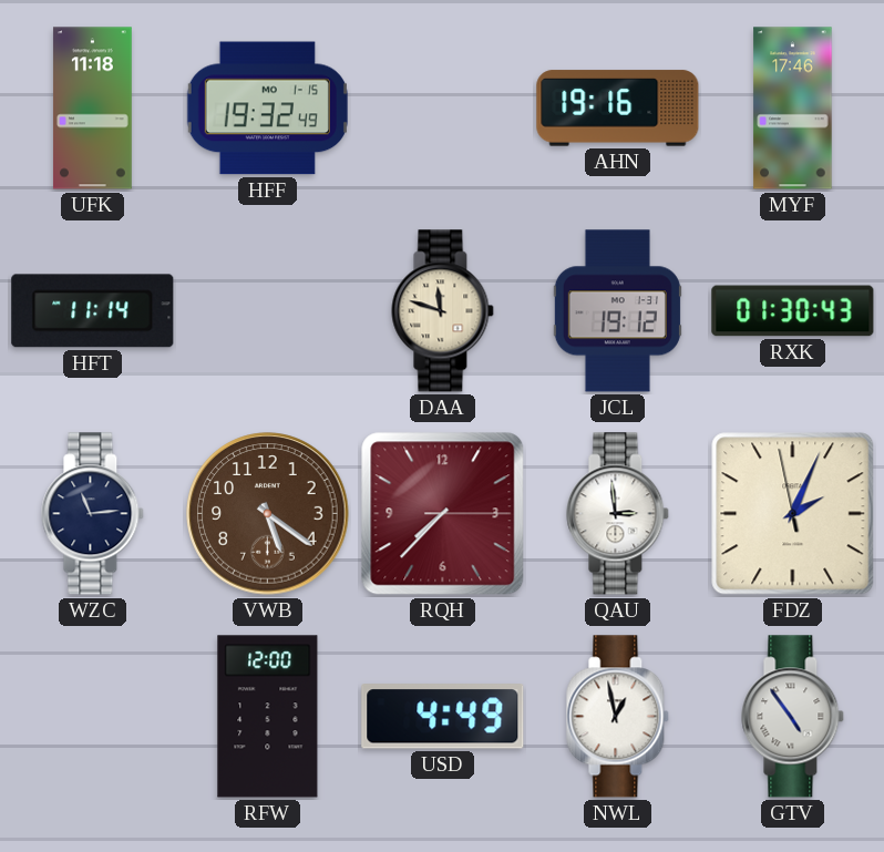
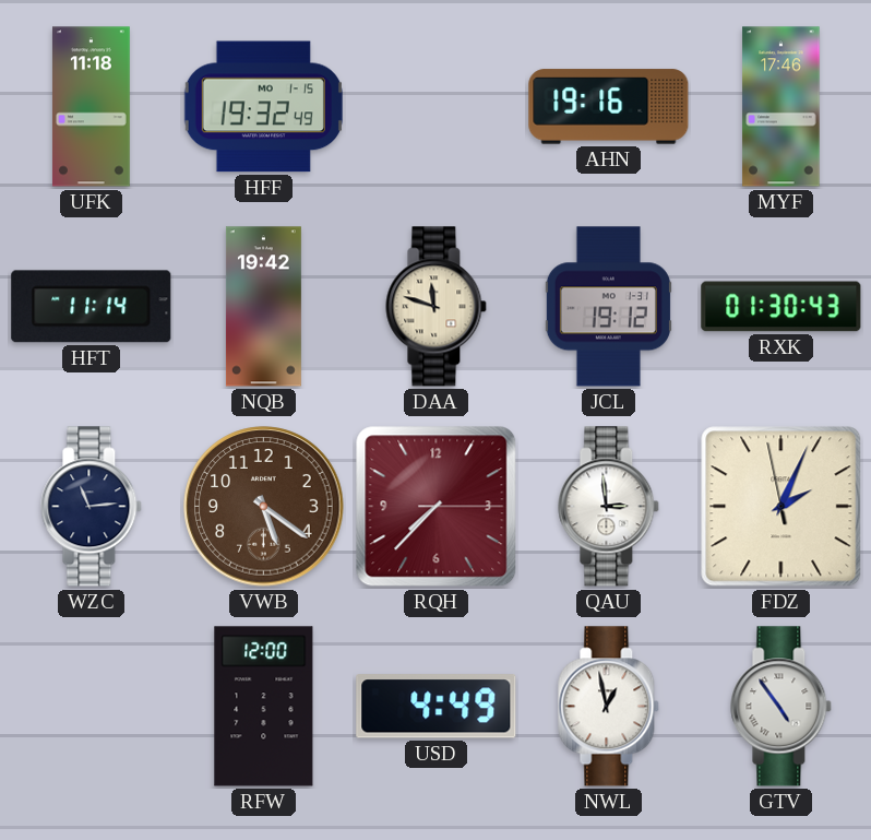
NQB: none -> 19:42
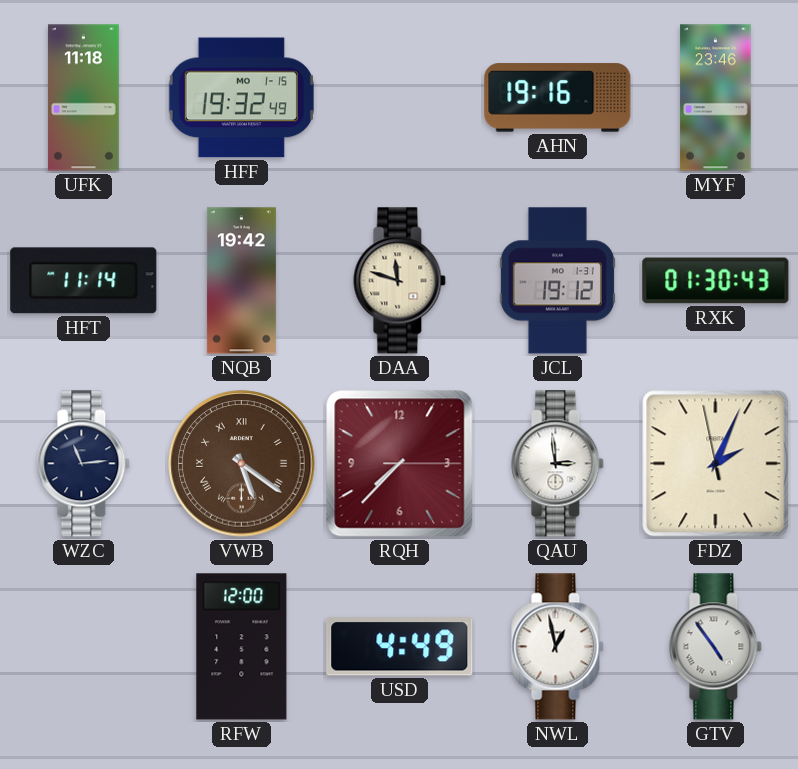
MYF: 17:46 -> 23:46
VWB numerals: Arabic -> Roman
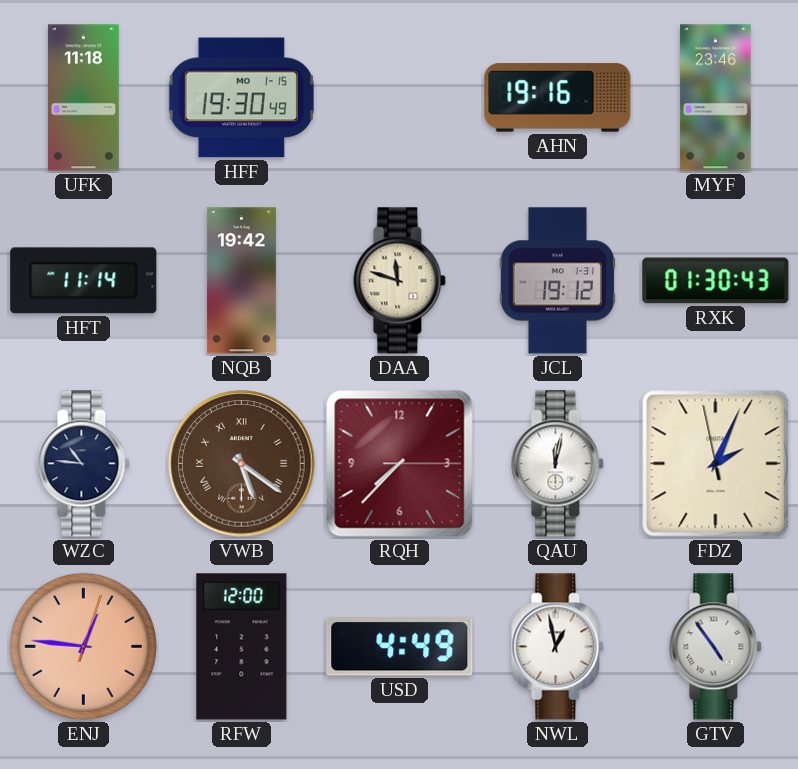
HFF: 19:32 -> 19:30
WZC: 11:14 -> 10:46
QAU: 2:59 -> 12:02
ENJ: none -> 12:46
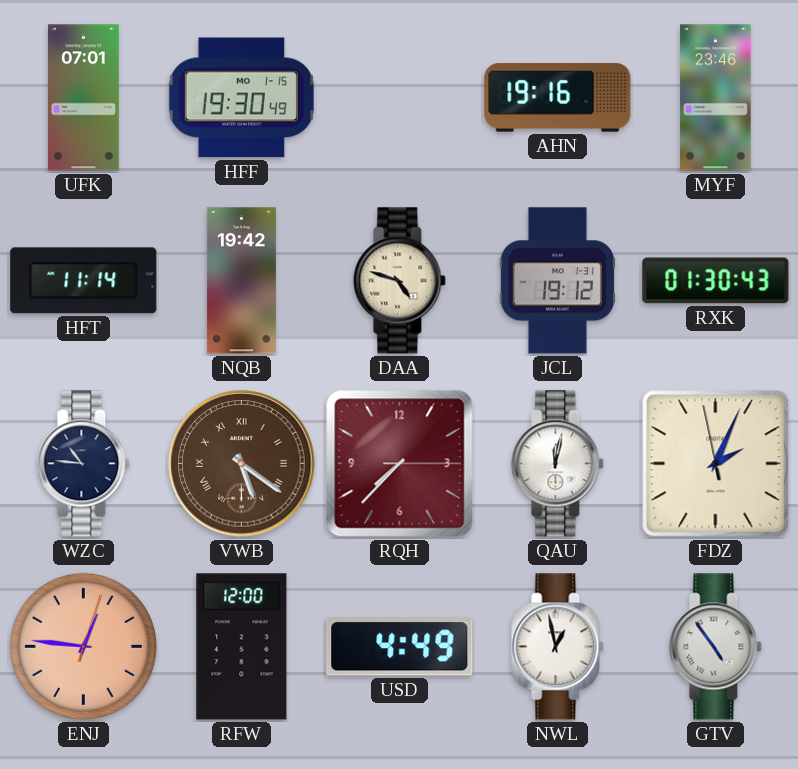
UFK: 11:18 -> 07:01
DAA: 11:48 -> 4:48
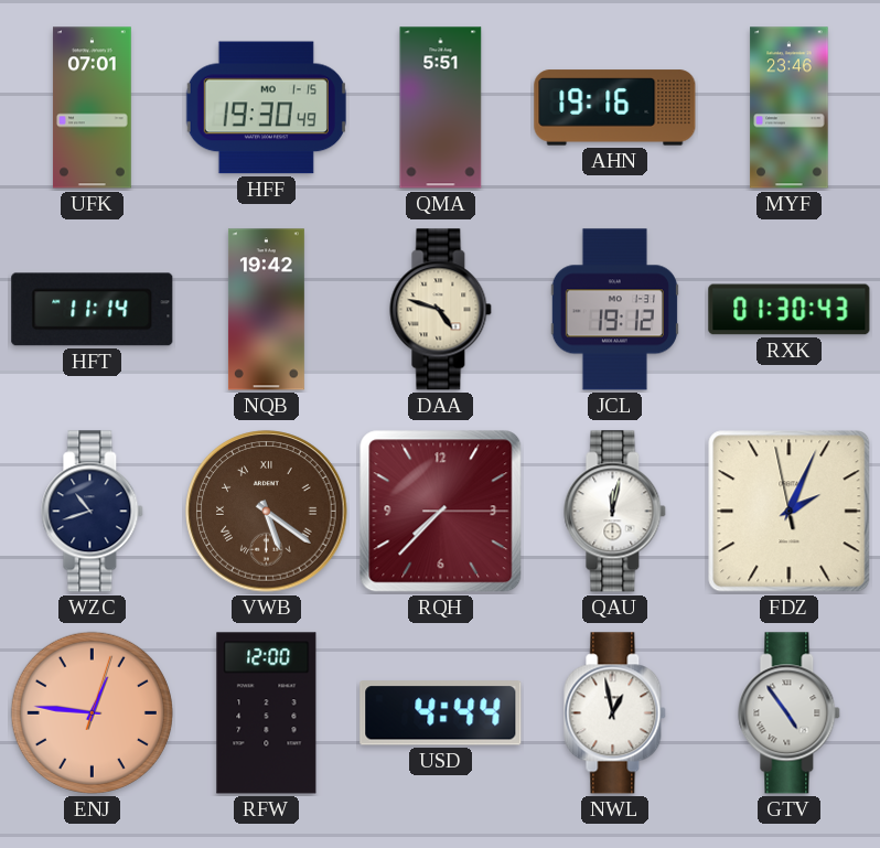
QMA: none -> 5:51
WZC: 10:46 -> 10:42
USD: 4:49 -> 4:44
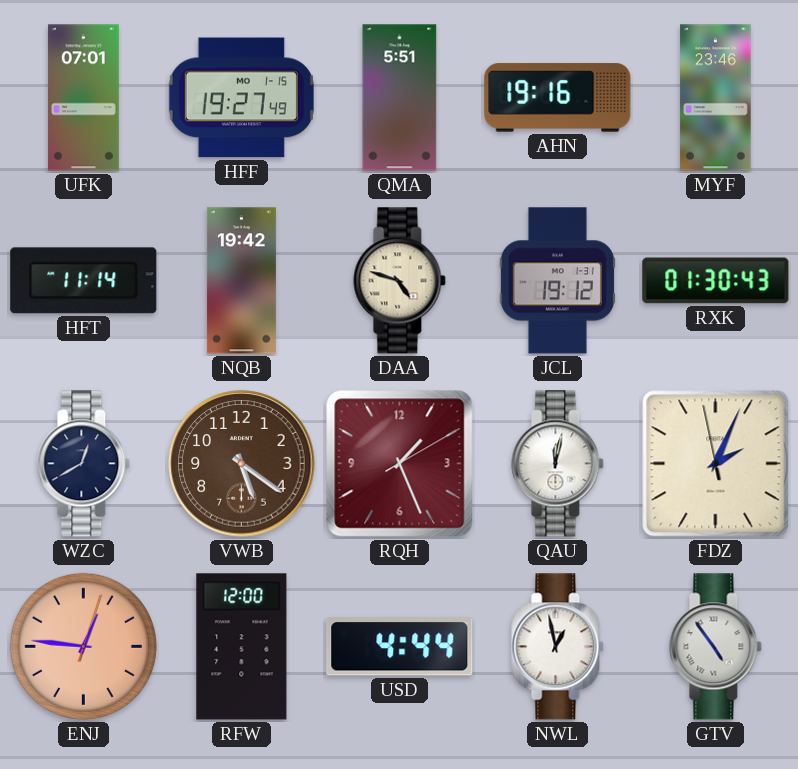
HFF: 19:30 -> 19:27
WZC: 10:42 -> 12:40
VWB numerals: Roman -> Arabic
RQH: 7:37 -> 1:26
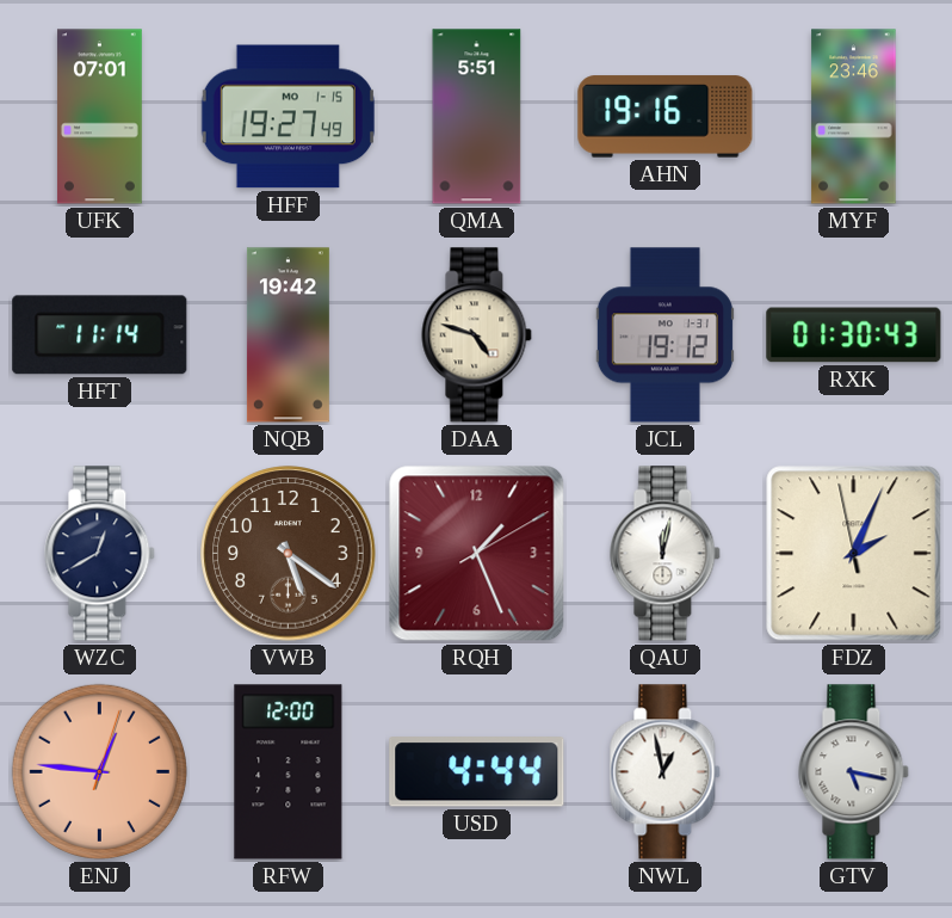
GTV: 4:54 -> 5:17
